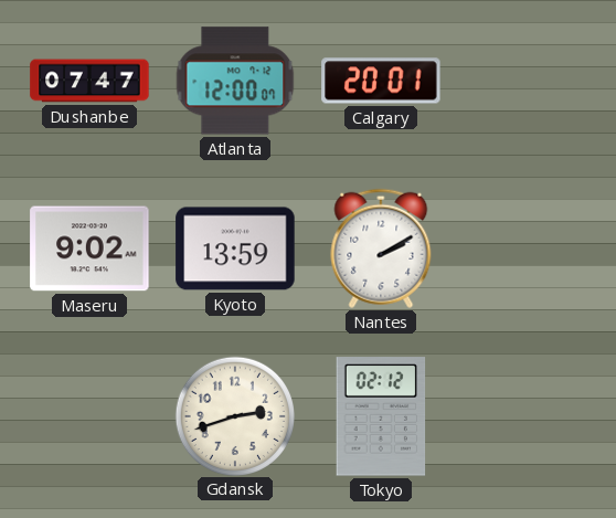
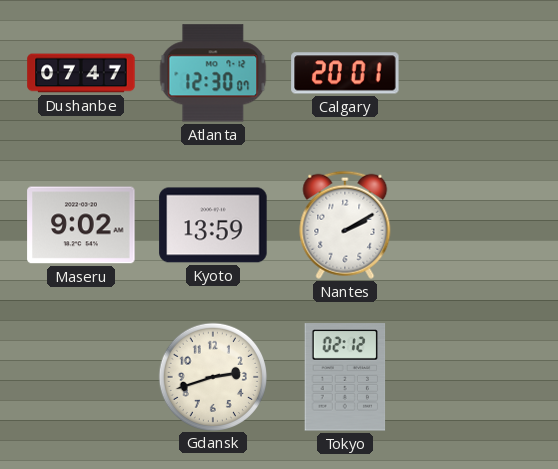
Atlanta: 12:00 -> 12:30
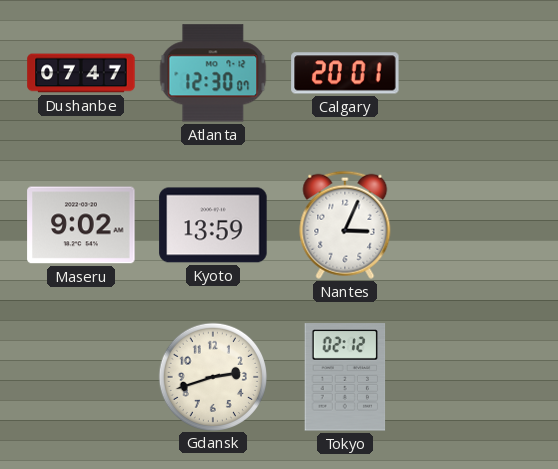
Nantes: 2:10 -> 3:04
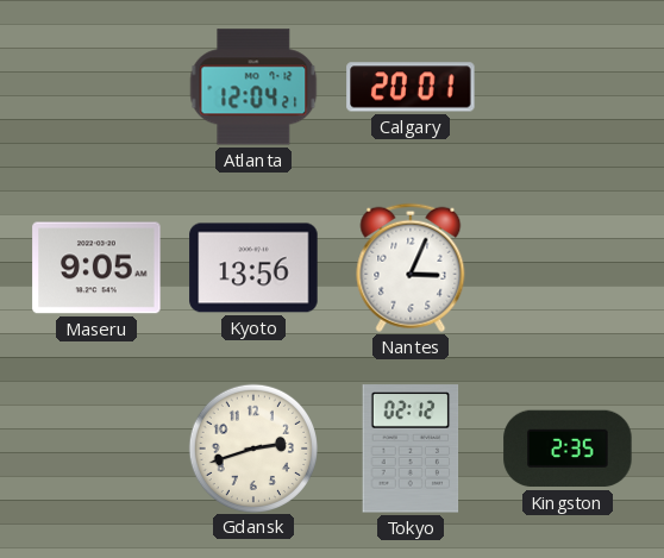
Dushanbe: 07:47 -> none
Atlanta: 12:30 -> 12:04
Maseru: 9:02 -> 9:05
Kyoto: 13:59 -> 13:56
Kingston: none -> 2:35
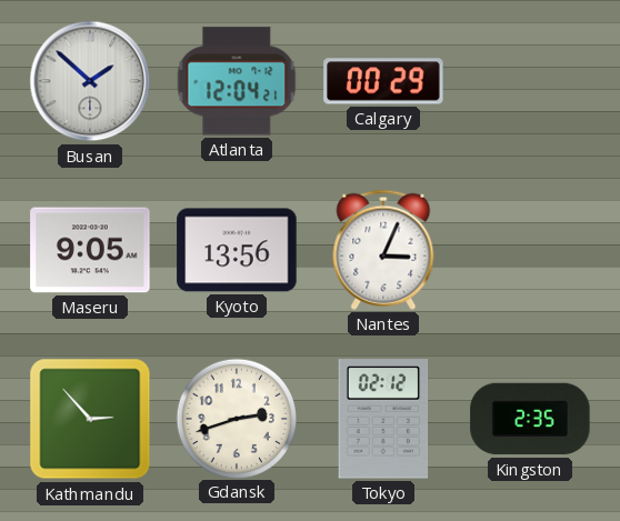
Busan: none -> 1:52
Calgary: 20:01 -> 00:29
Kathmandu: none -> 2:53
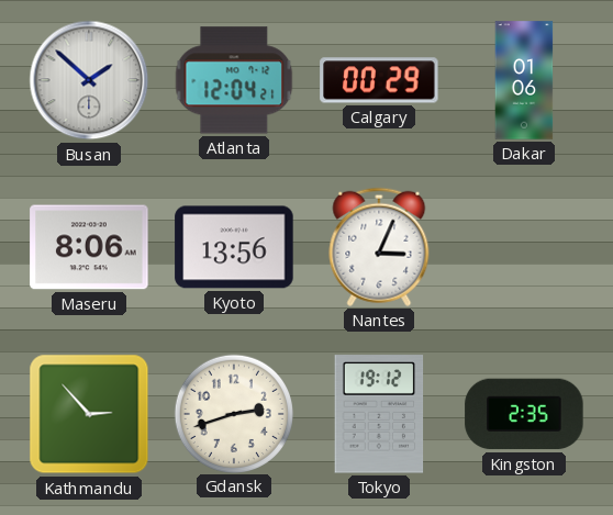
Dakar: none -> 01:06
Maseru: 9:05 -> 8:06
Tokyo: 02:12 -> 19:12
